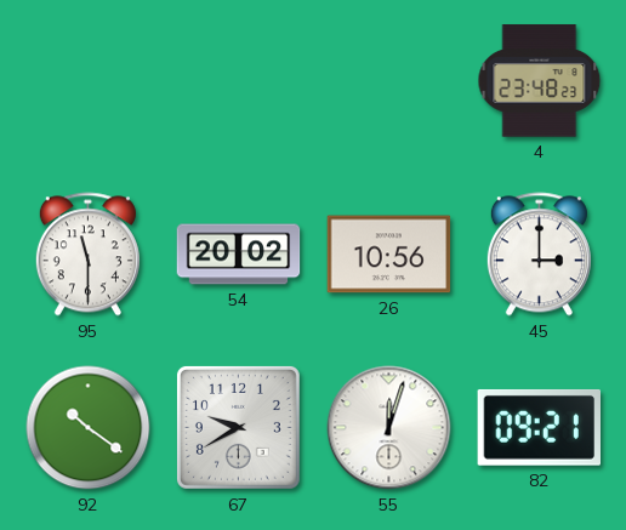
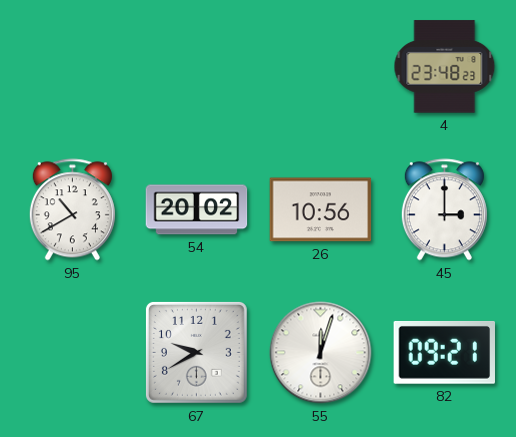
95: 11:30 -> 10:40
92: 10:21 -> none
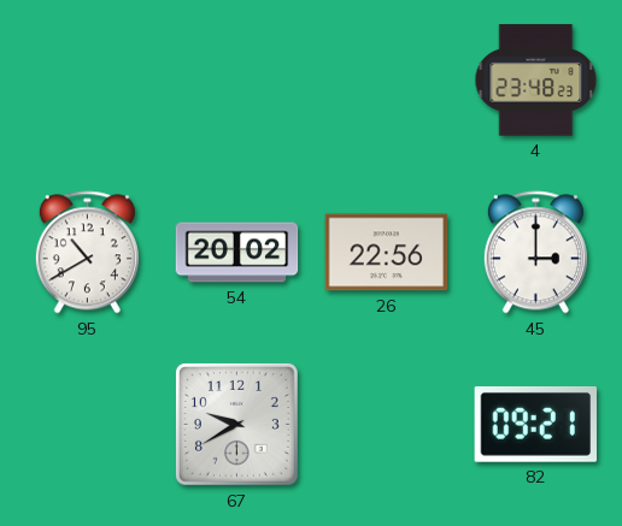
26: 10:56 -> 22:56
55: 12:03 -> none
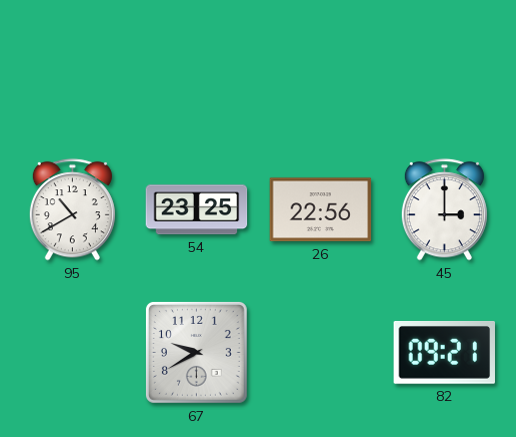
4: 23:48 -> none
54: 20:02 -> 23:25
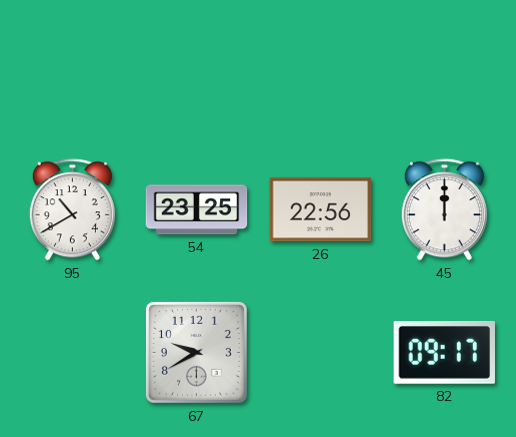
45: 3:00 -> 12:00
82: 09:21 -> 09:17
